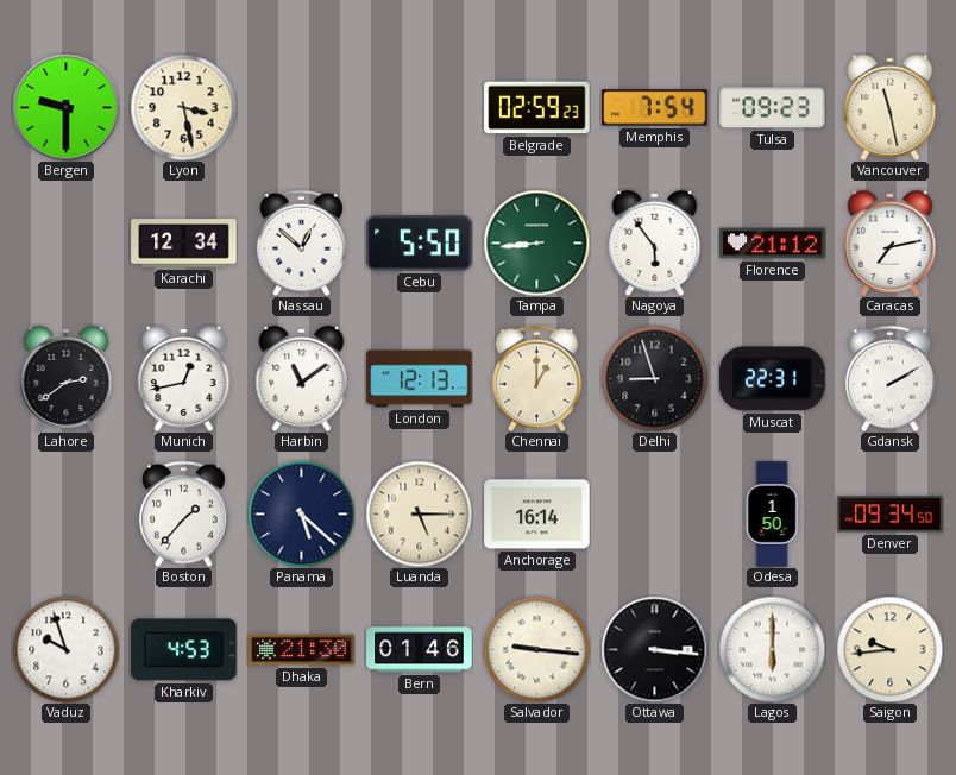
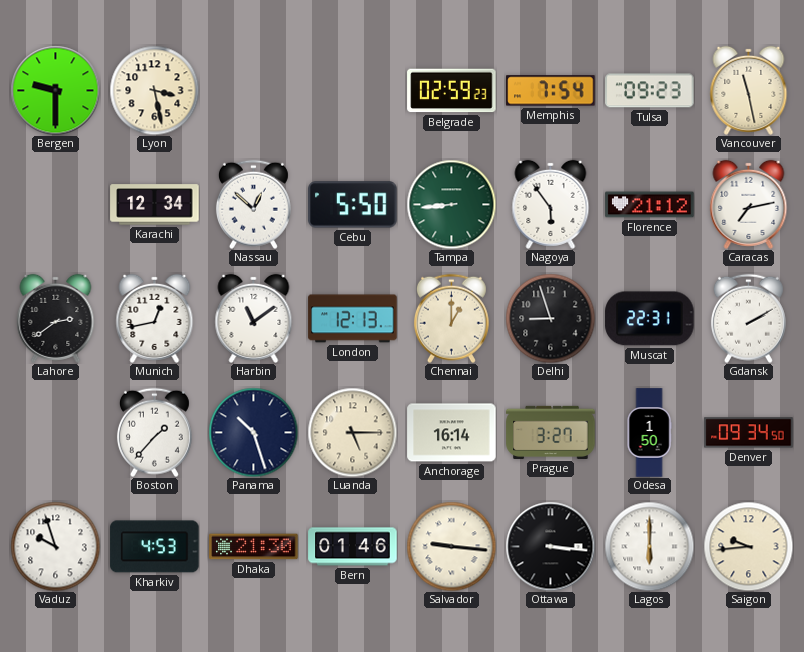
Panama: 5:22 -> 10:27
Prague: none -> 3:27
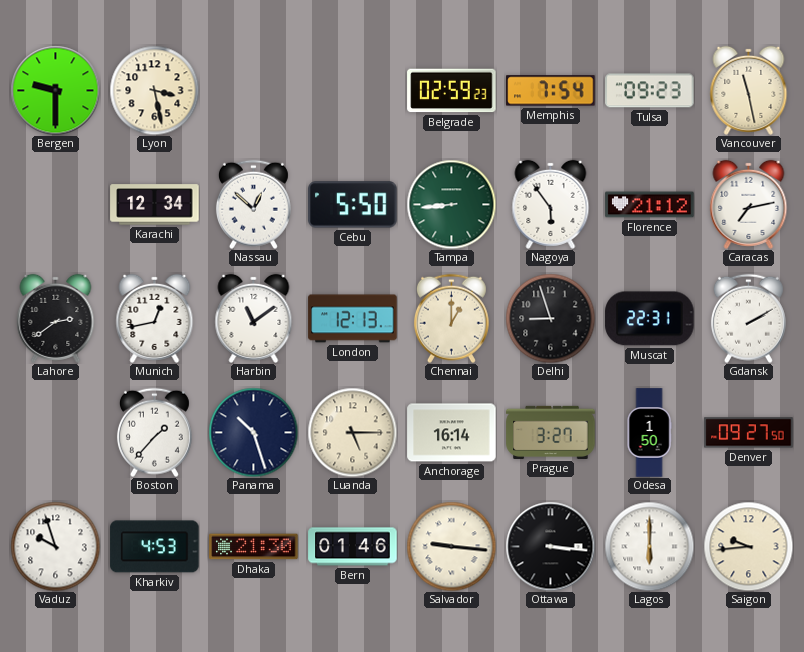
Denver: 09:34 -> 09:27
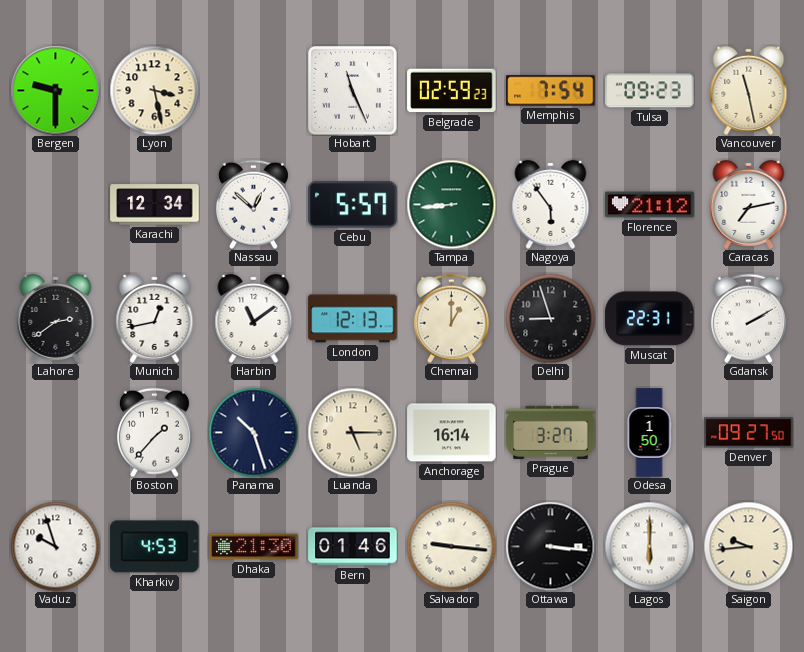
Hobart: none -> 11:26
Cebu: 5:50 -> 5:57
